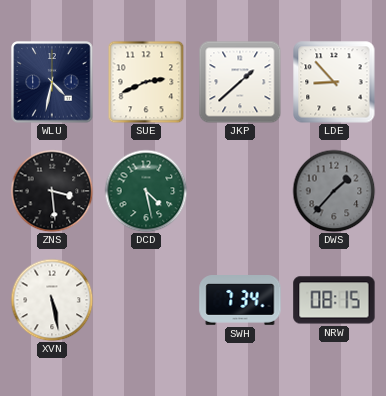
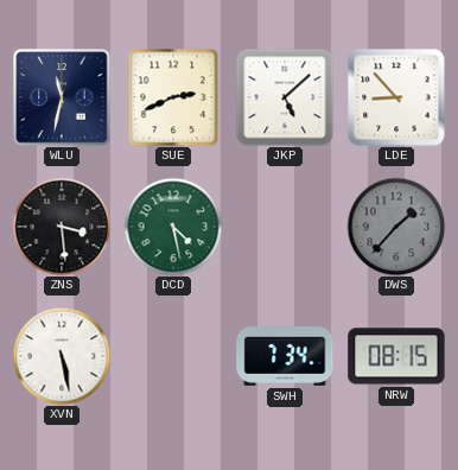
WLU: 4:32 -> 11:32
JKP: 1:38 -> 5:08
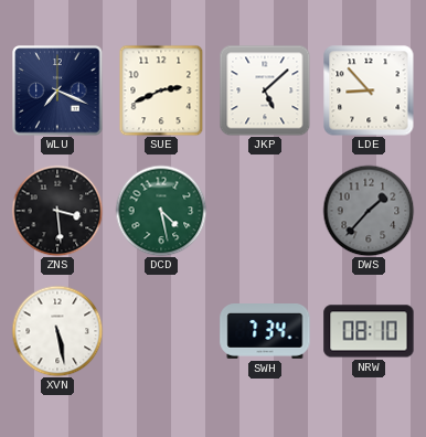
WLU: 11:32 -> 7:19
NRW: 08:15 -> 08:10
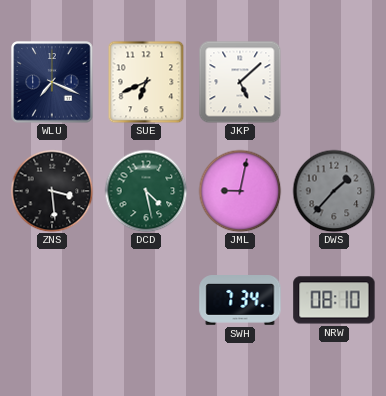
SUE: 2:41 -> 6:41
LDE: 8:53 -> none
JML: none -> 9:02
XVN: 5:28 -> none
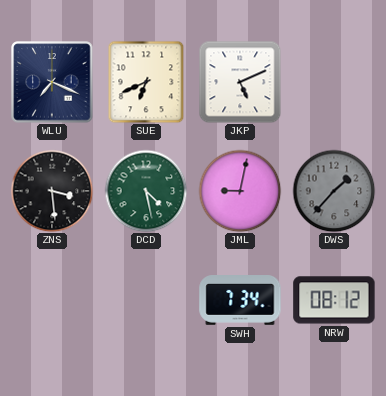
JKP: 5:08 -> 5:11
NRW: 08:10 -> 08:12
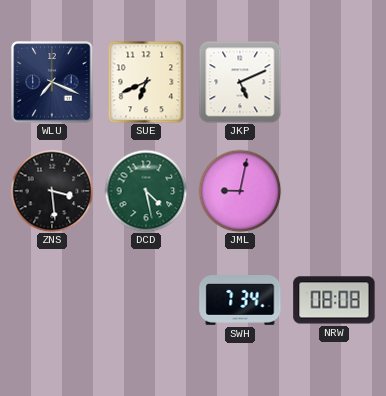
DWS: 1:37 -> none
NRW: 08:12 -> 08:08
